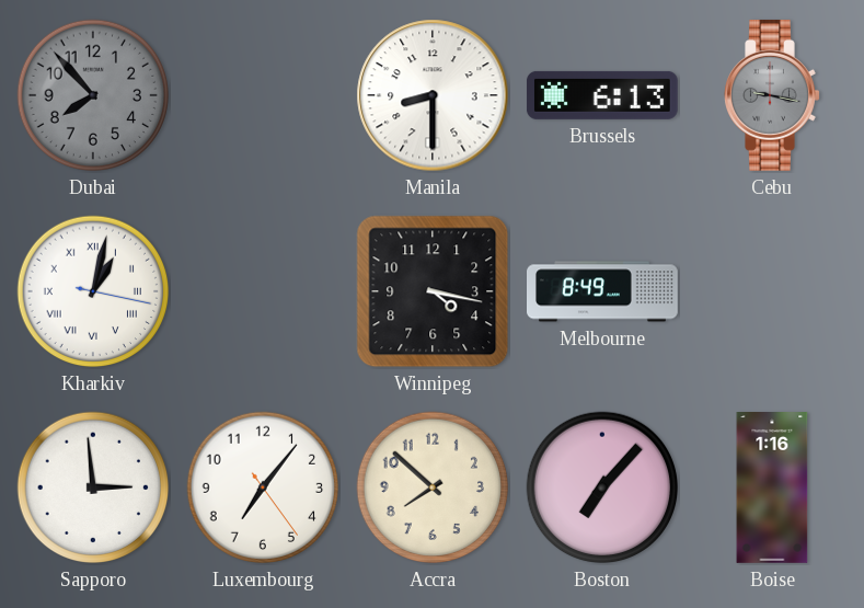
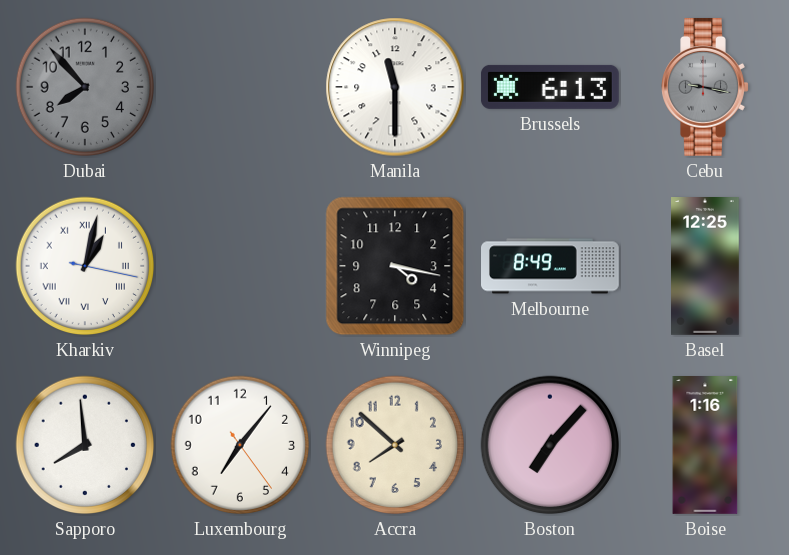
Manila: 8:30 -> 11:30
Basel: none -> 12:25
Sapporo: 2:59 -> 7:59
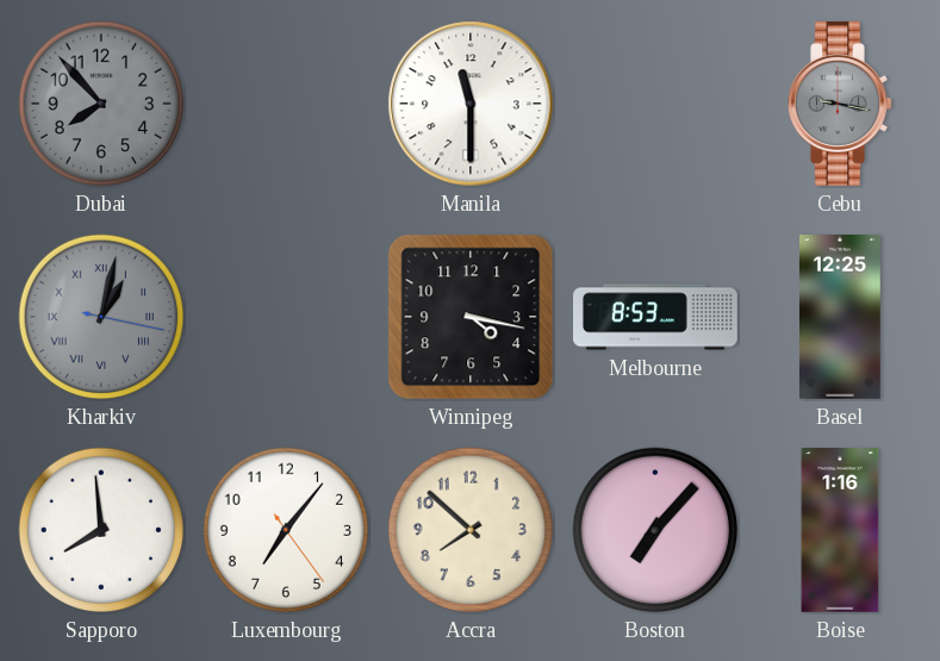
Brussels: 6:13 -> none
Kharkiv dial: white -> grey
Melbourne: 8:49 -> 8:53
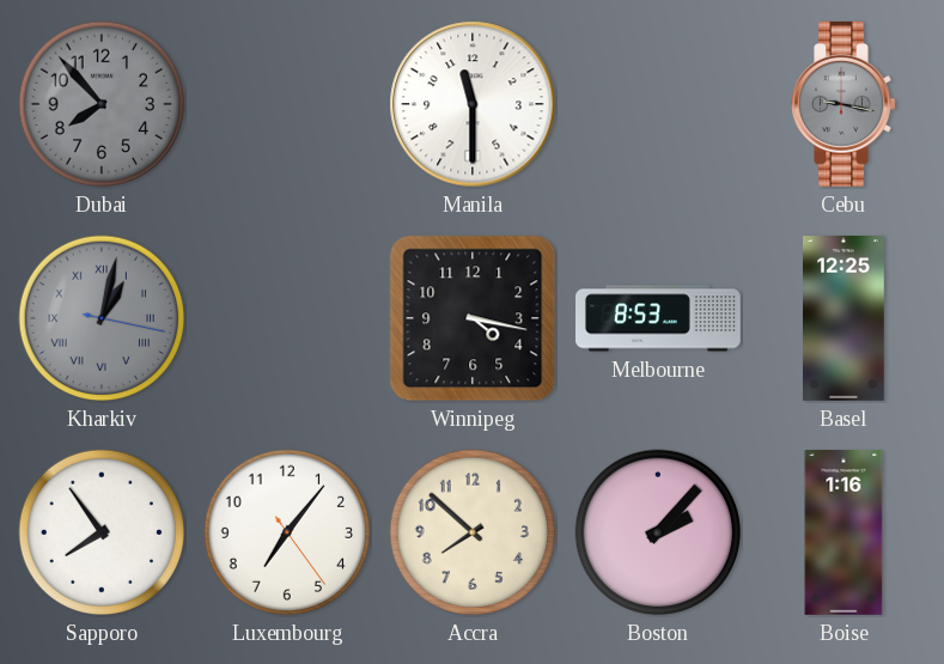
Sapporo: 7:59 -> 7:54
Boston: 7:07 -> 2:07
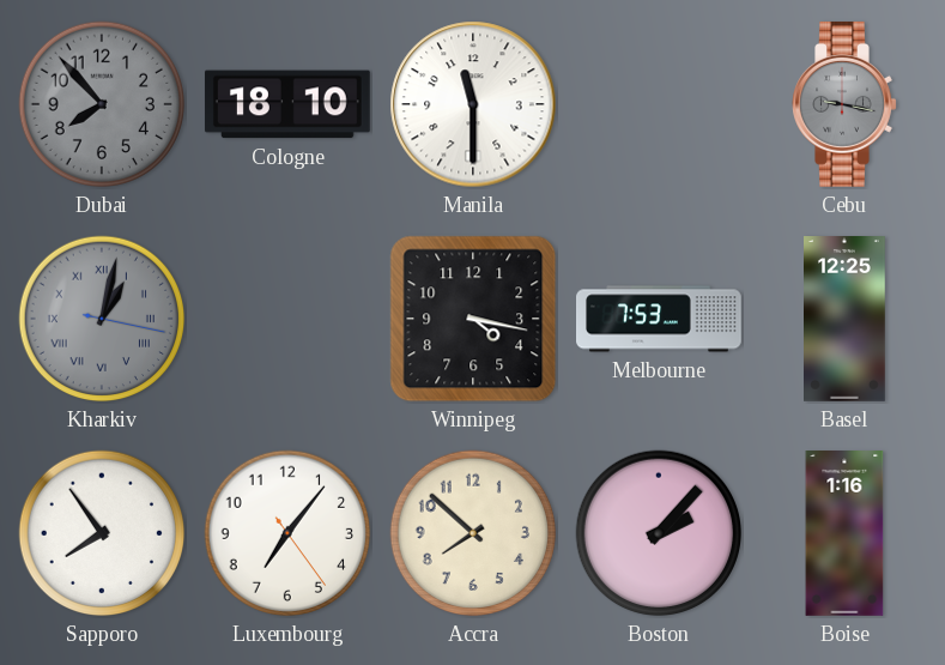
Cologne: none -> 18:10
Melbourne: 8:53 -> 7:53
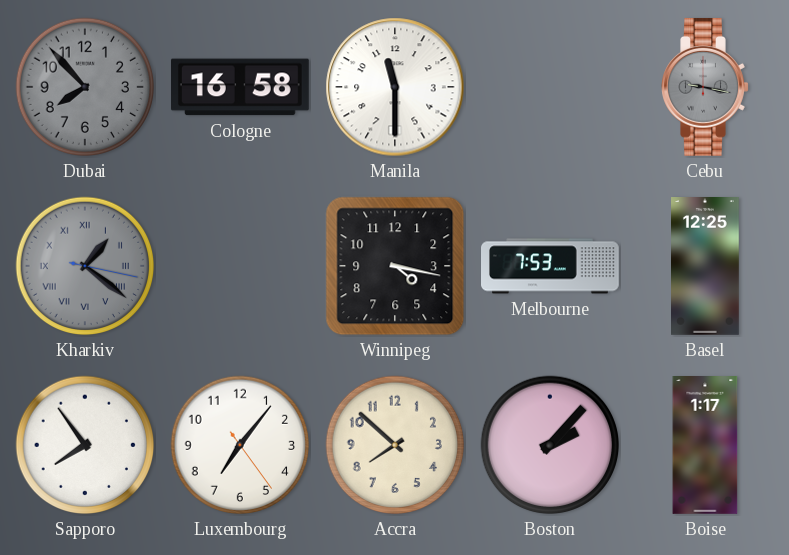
Cologne: 18:10 -> 16:58
Kharkiv: 1:02 -> 1:21
Boise: 1:16 -> 1:17
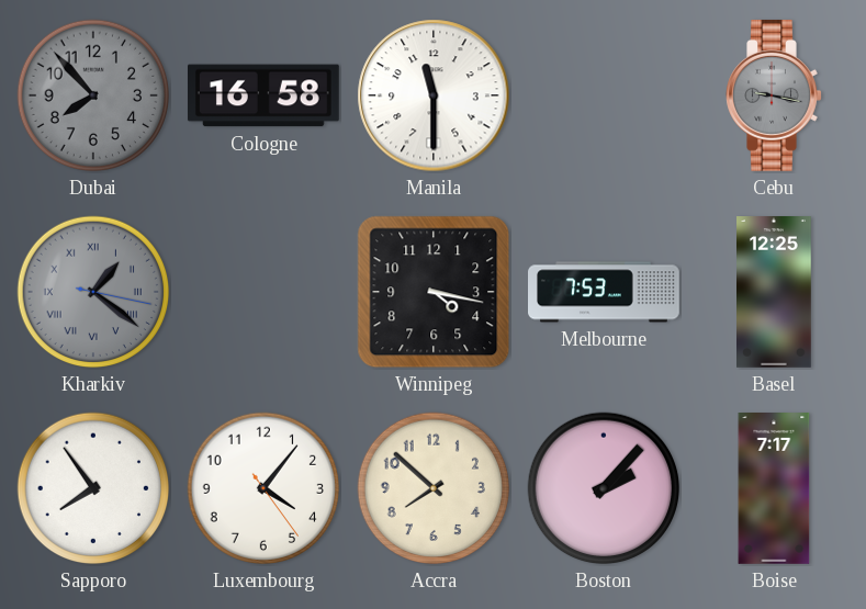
Luxembourg: 7:06 -> 4:06
Boise: 1:17 -> 7:17
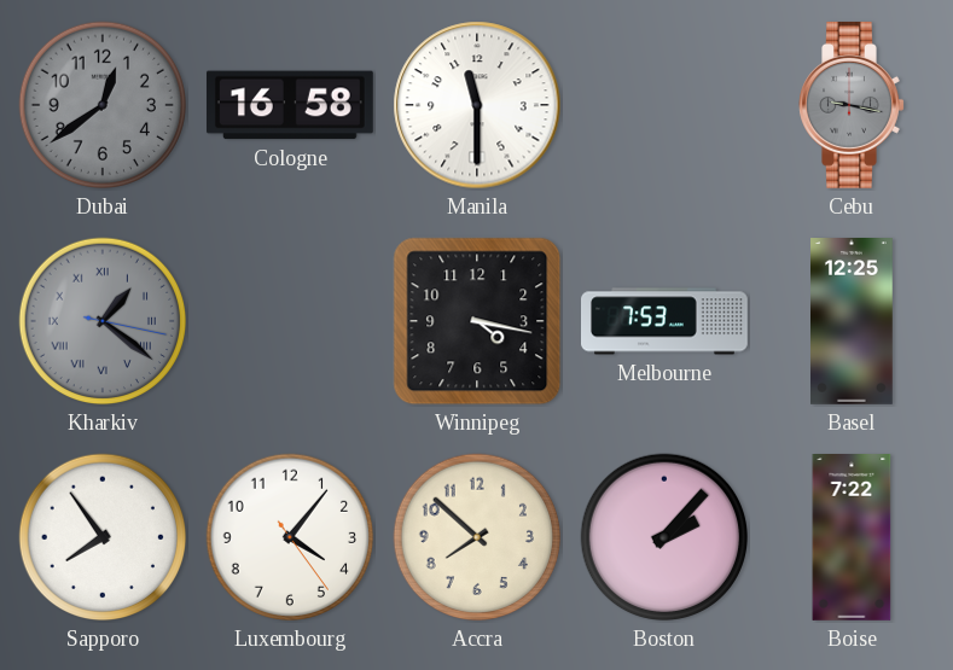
Dubai: 7:53 -> 12:39
Boise: 7:17 -> 7:22
